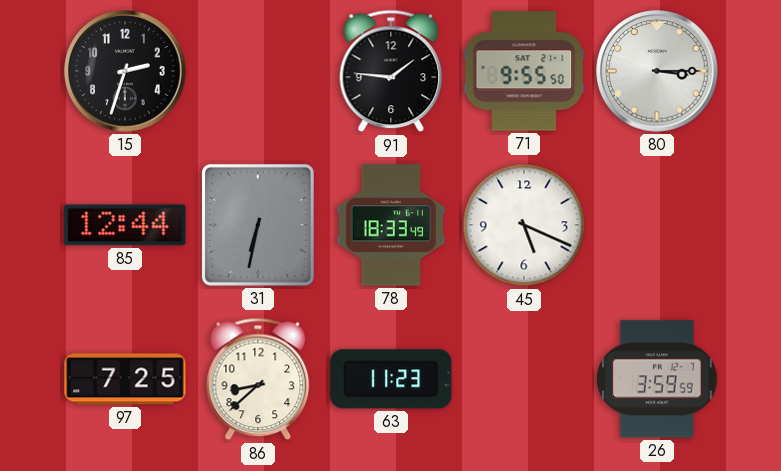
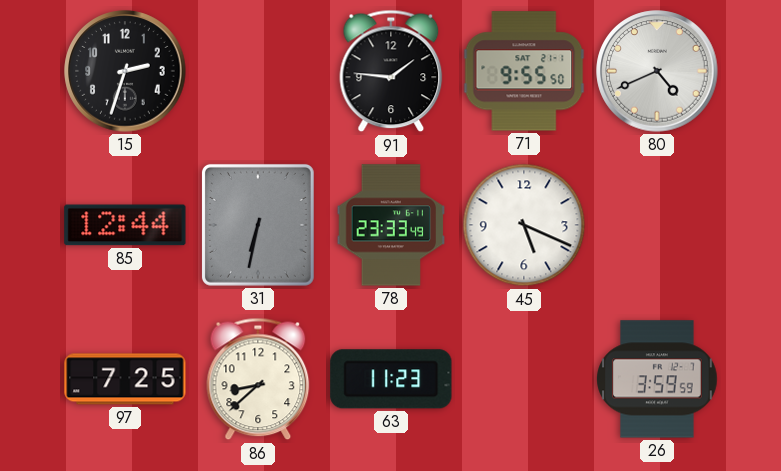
80: 3:15 -> 4:41
78: 18:33 -> 23:33
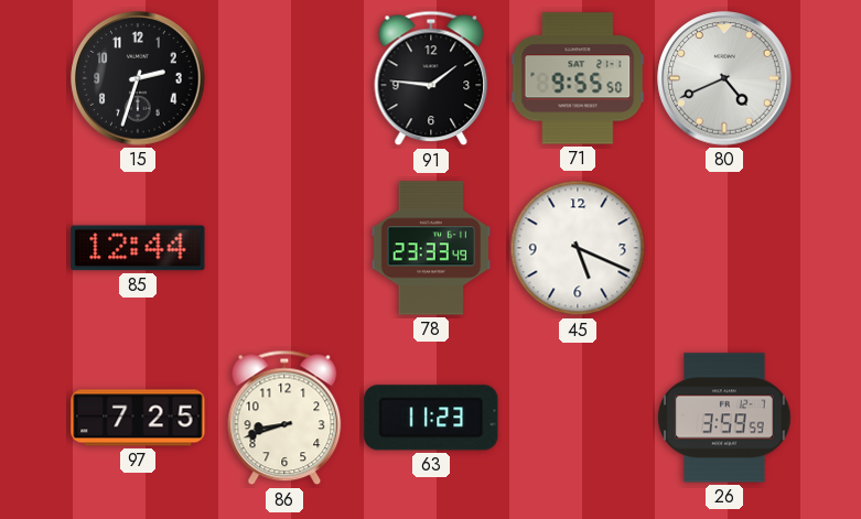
31: 6:32 -> none
86: 8:38 -> 8:42
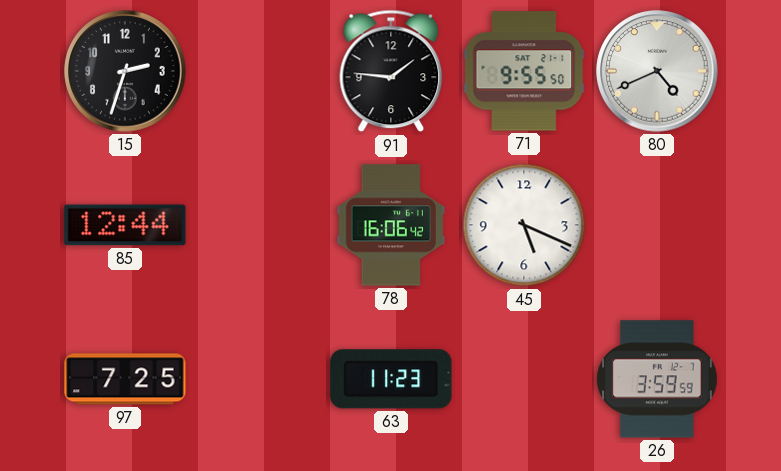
78: 23:33 -> 16:06
86: 8:42 -> none
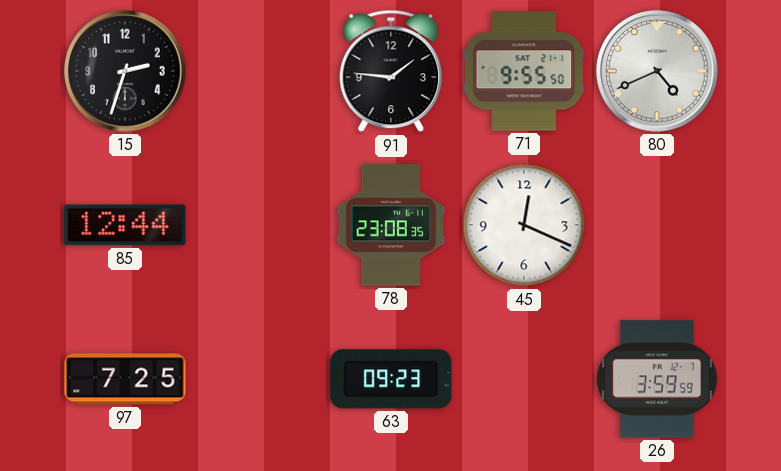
78: 16:06 -> 23:08
45: 5:19 -> 12:19
63: 11:23 -> 09:23
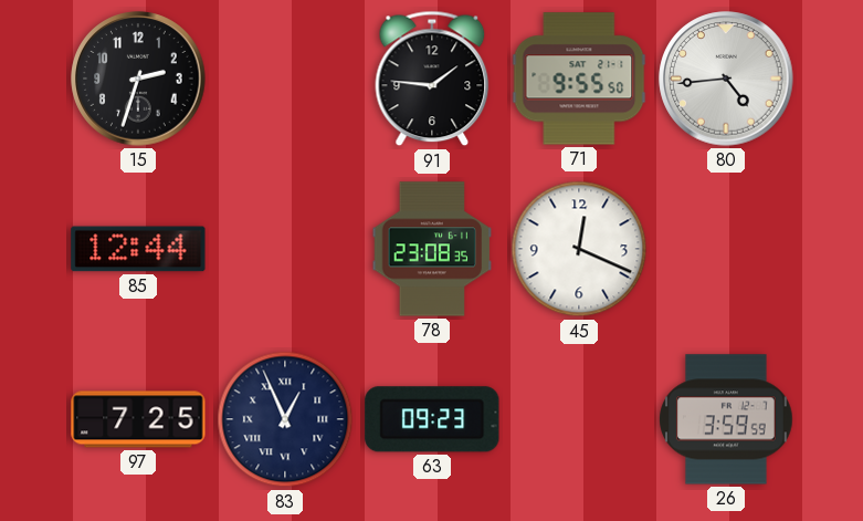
80: 4:41 -> 4:44
83: none -> 12:56
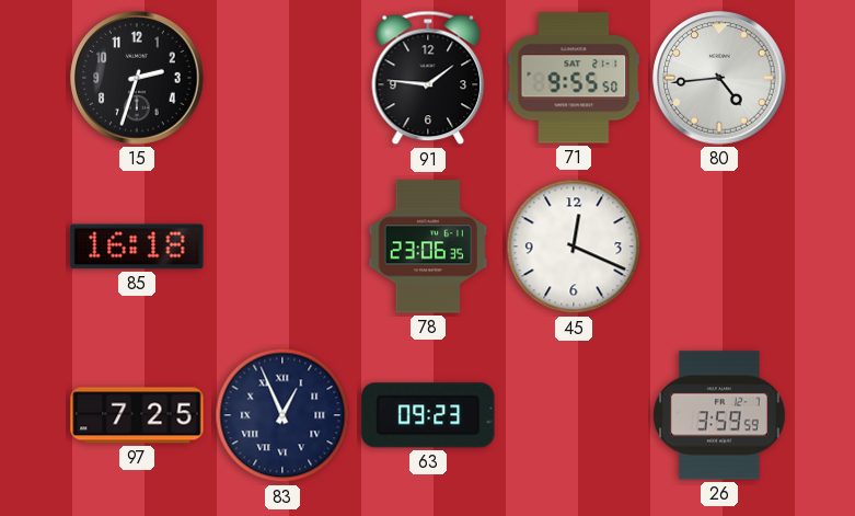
85: 12:44 -> 16:18
78: 23:08 -> 23:06
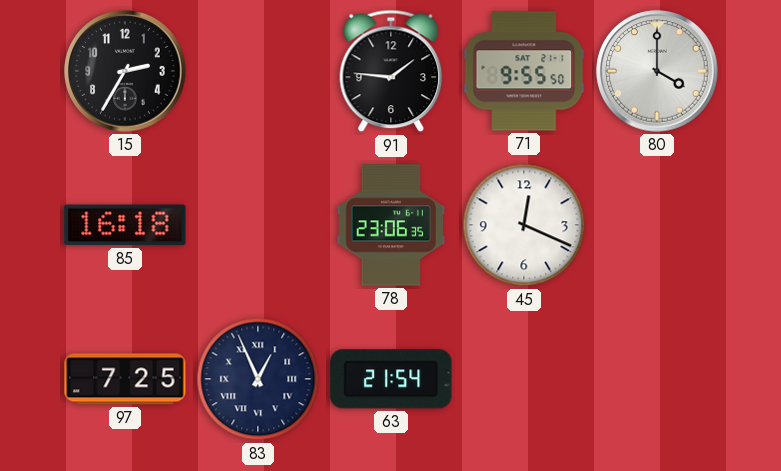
15: 2:33 -> 2:35
80: 4:44 -> 4:00
63: 09:23 -> 21:54
26: 3:59 -> none
